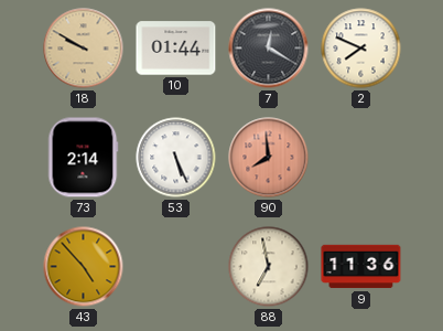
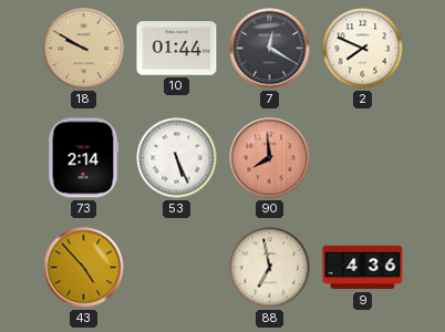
9: 11:36 -> 4:36
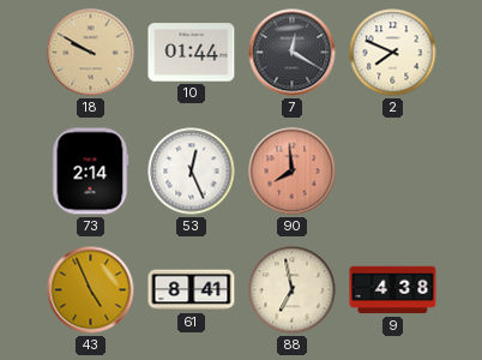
53: 5:26 -> 12:26
43: 4:53 -> 4:56
61: none -> 8:41
9: 4:36 -> 4:38
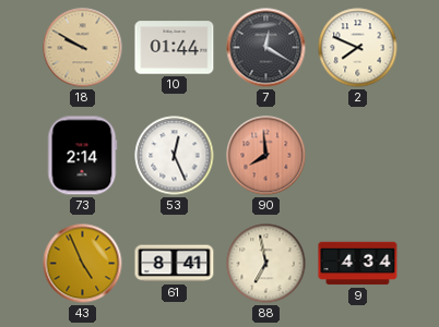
9: 4:38 -> 4:34
